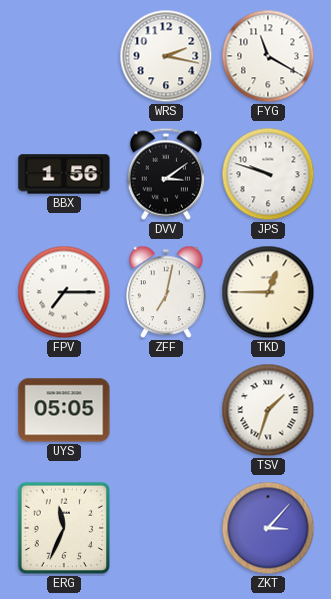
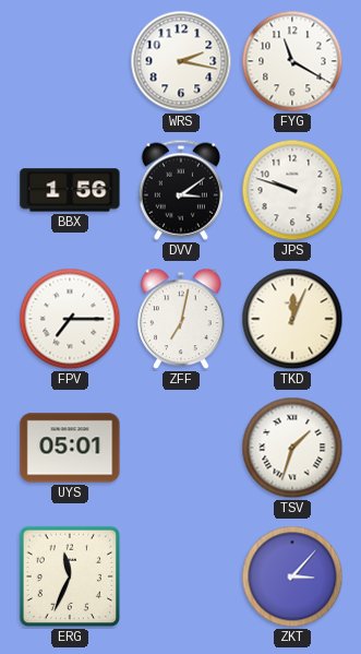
TKD: 12:45 -> 12:04
UYS: 05:05 -> 05:01
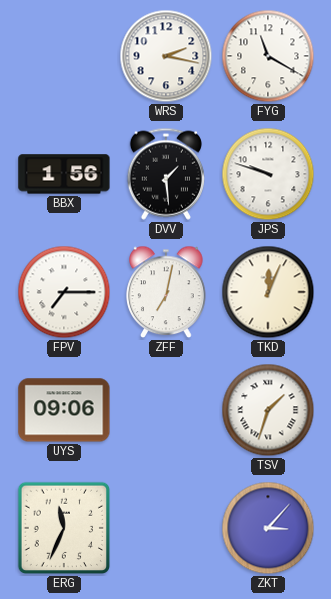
DVV: 3:09 -> 1:29
UYS: 05:01 -> 09:06
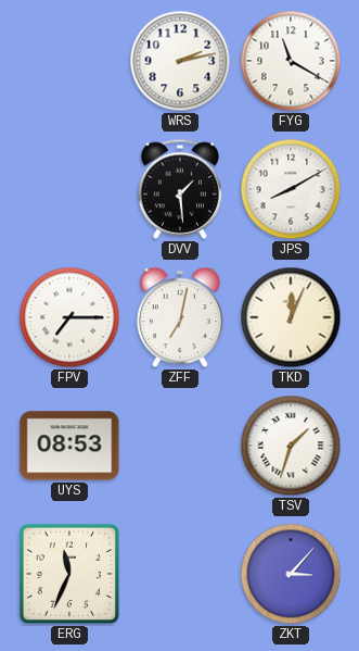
WRS: 2:17 -> 2:13
BBX: 1:56 -> none
JPS: 9:48 -> 8:10
UYS: 09:06 -> 08:53
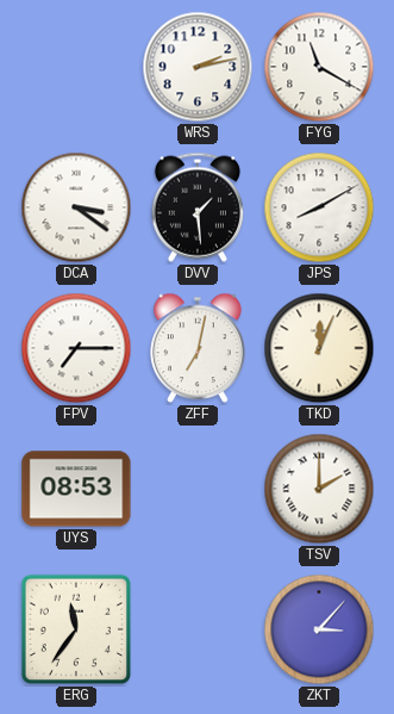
DCA: none -> 3:21
TSV: 1:33 -> 2:00
ERG: 11:34 -> 11:36
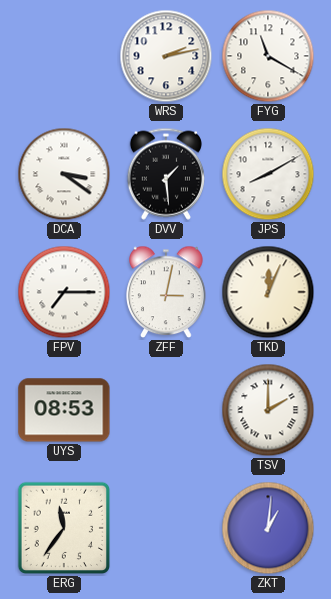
ZFF: 7:02 -> 3:02
ZKT: 3:07 -> 1:01
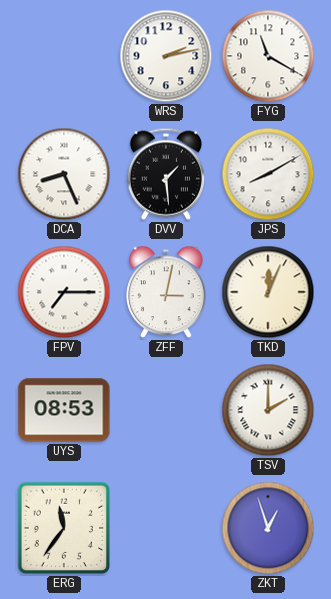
DCA: 3:21 -> 8:26
ZKT: 1:01 -> 12:57
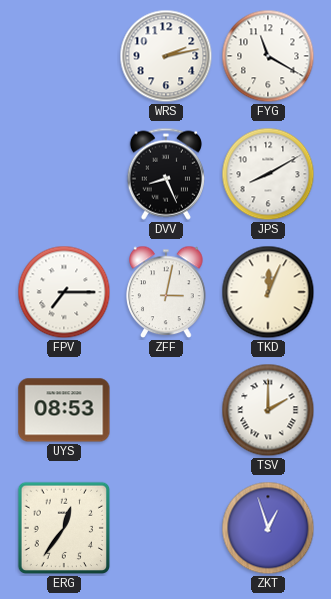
DCA: 8:26 -> none
DVV: 1:29 -> 8:26
ERG: 11:36 -> 12:36
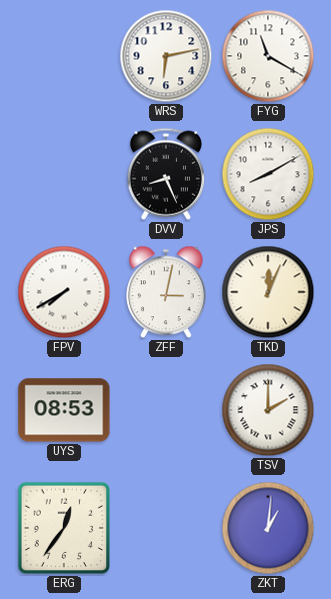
WRS: 2:13 -> 6:13
FPV: 7:15 -> 7:40
ZKT: 12:57 -> 1:01
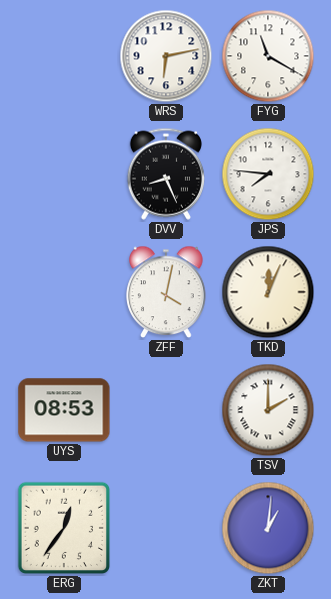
JPS: 8:10 -> 7:46
FPV: 7:40 -> none
ZFF: 3:02 -> 4:02
